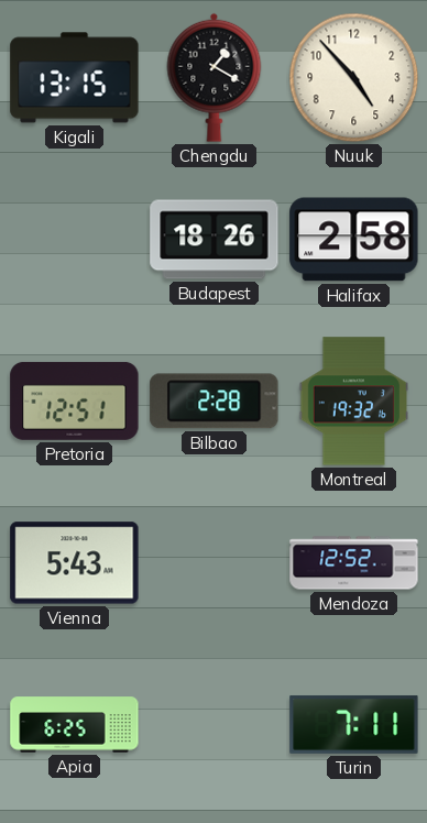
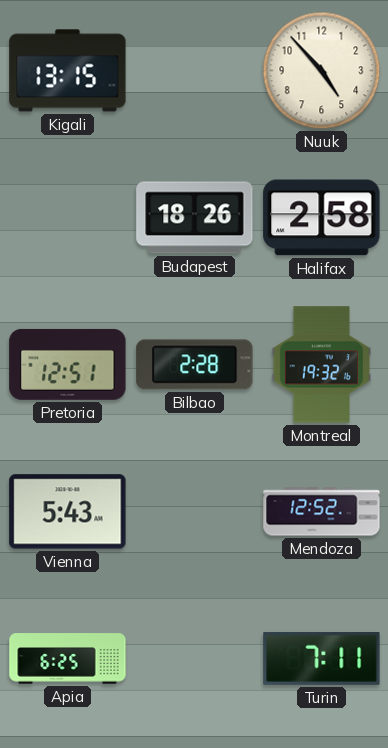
Chengdu: 1:20 -> none
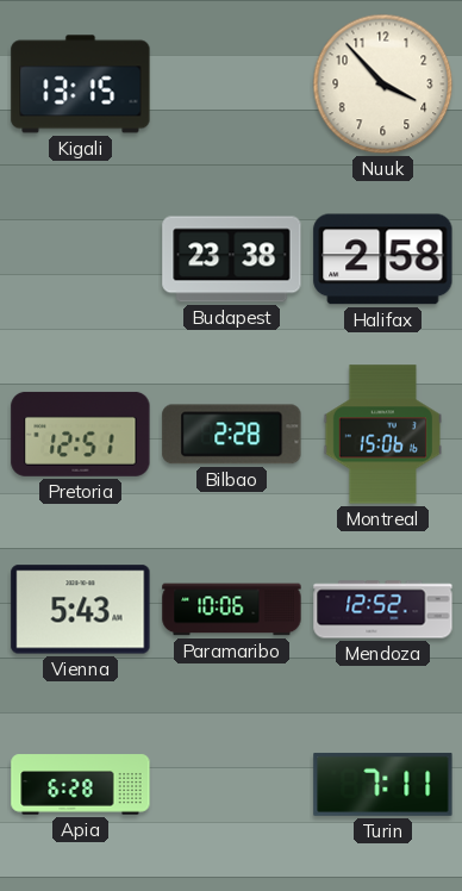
Nuuk: 4:53 -> 3:53
Budapest: 18:26 -> 23:38
Montreal: 19:32 -> 15:06
Paramaribo: none -> 10:06
Apia: 6:25 -> 6:28
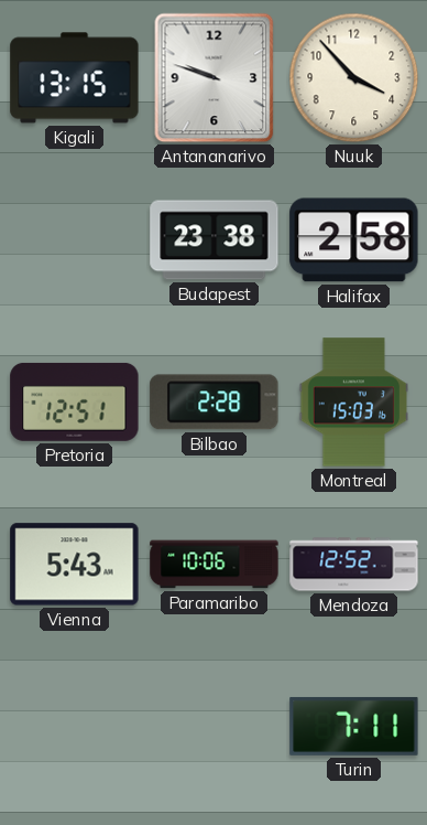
Antananarivo: none -> 9:48
Montreal: 15:06 -> 15:03
Apia: 6:28 -> none
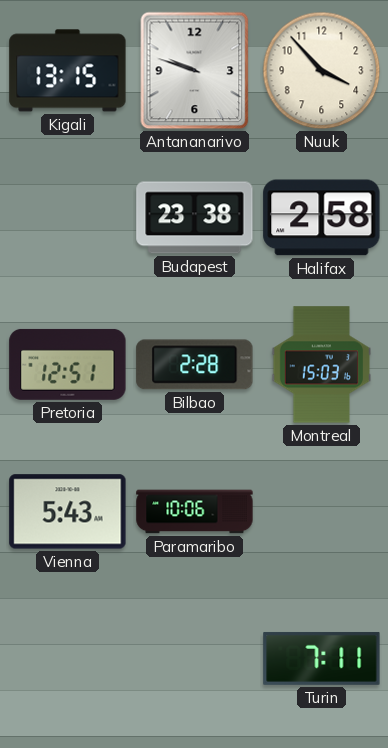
Mendoza: 12:52 -> none
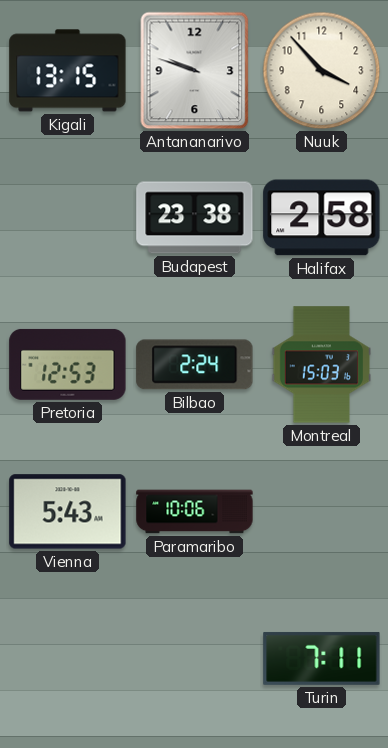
Pretoria: 12:51 -> 12:53
Bilbao: 2:28 -> 2:24
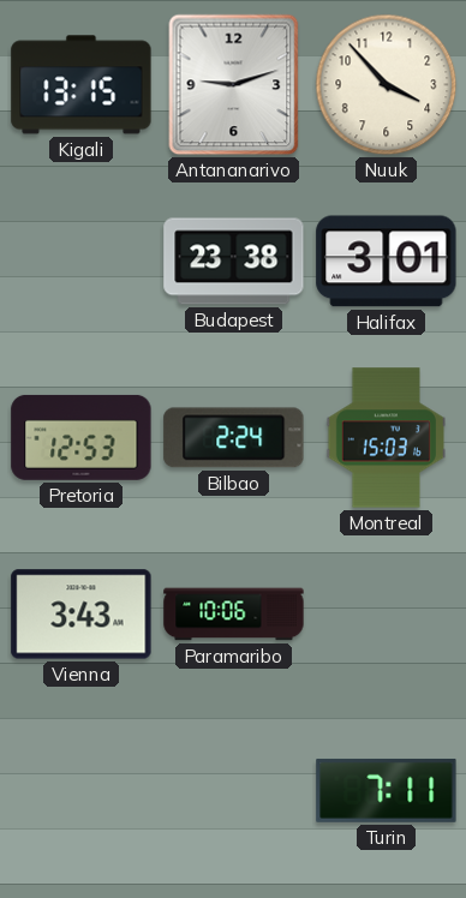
Antananarivo: 9:48 -> 9:12
Halifax: 2:58 -> 3:01
Vienna: 5:43 -> 3:43
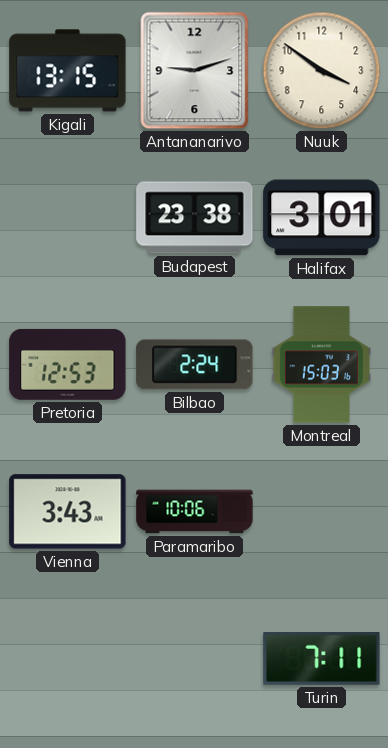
Nuuk: 3:53 -> 3:51
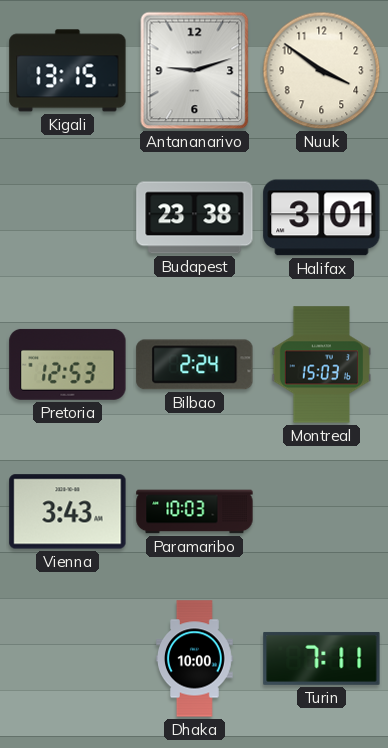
Paramaribo: 10:06 -> 10:03
Dhaka: none -> 10:00
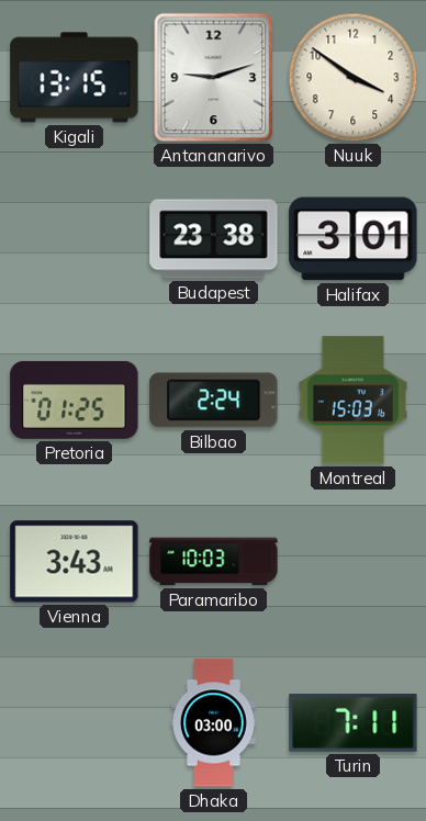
Pretoria: 12:53 -> 01:25
Dhaka: 10:00 -> 03:00
